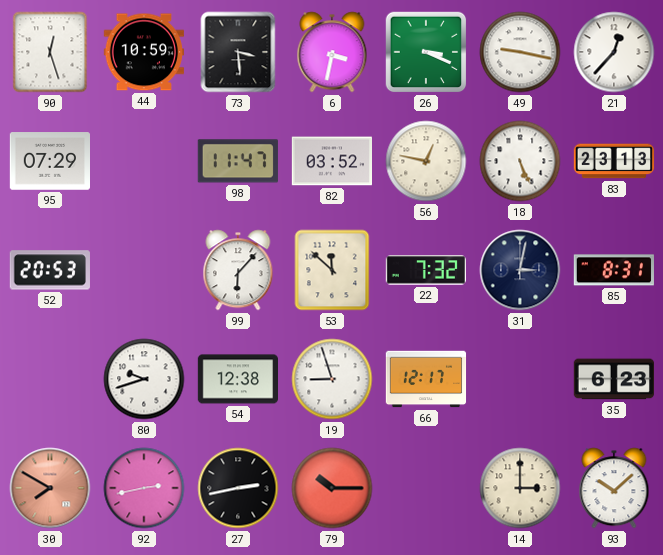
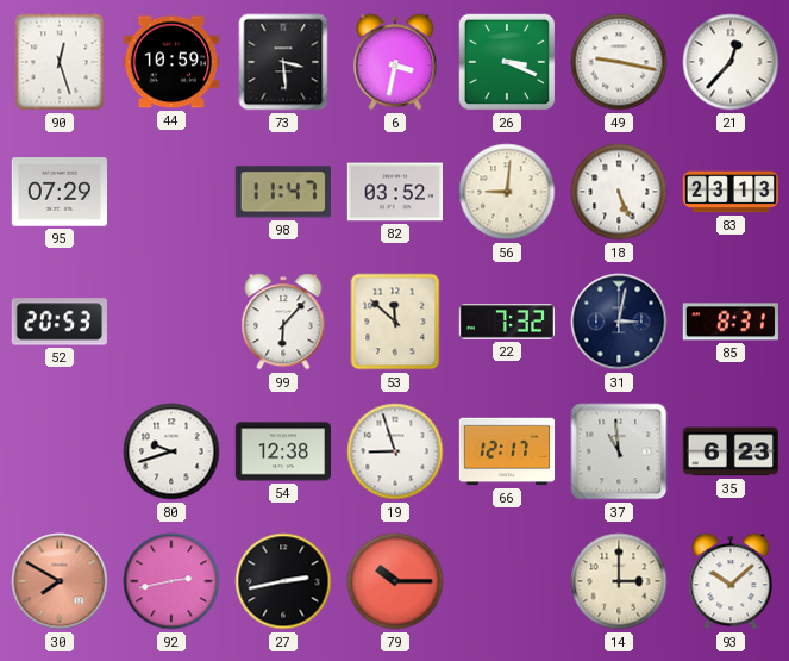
56: 12:47 -> 9:01
37: none -> 10:59
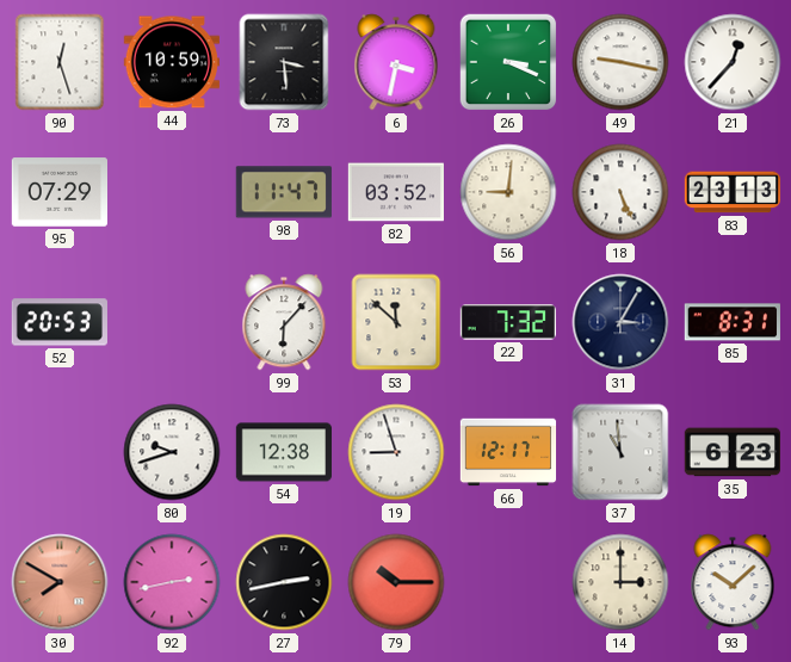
31: 3:02 -> 3:05
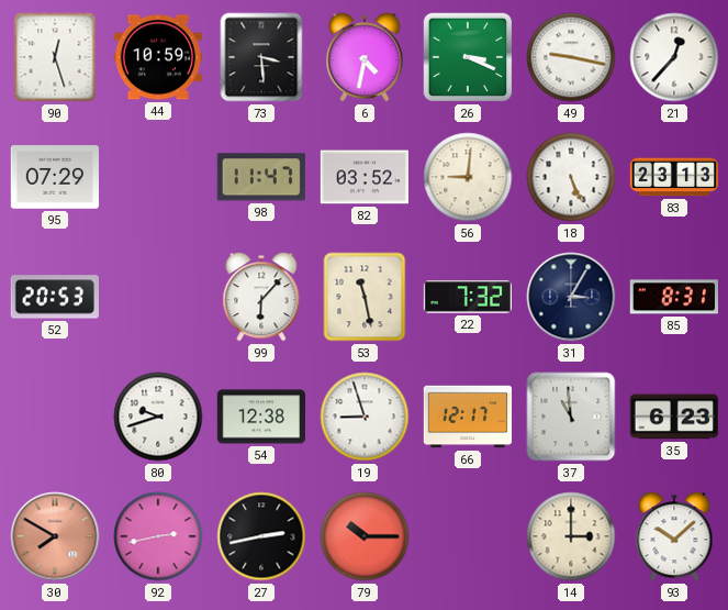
6: 3:32 -> 4:32
53: 11:52 -> 11:28
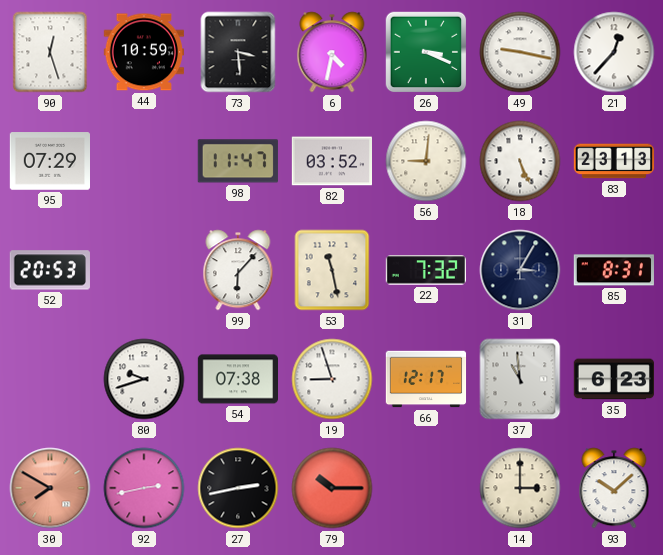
54: 12:38 -> 07:38
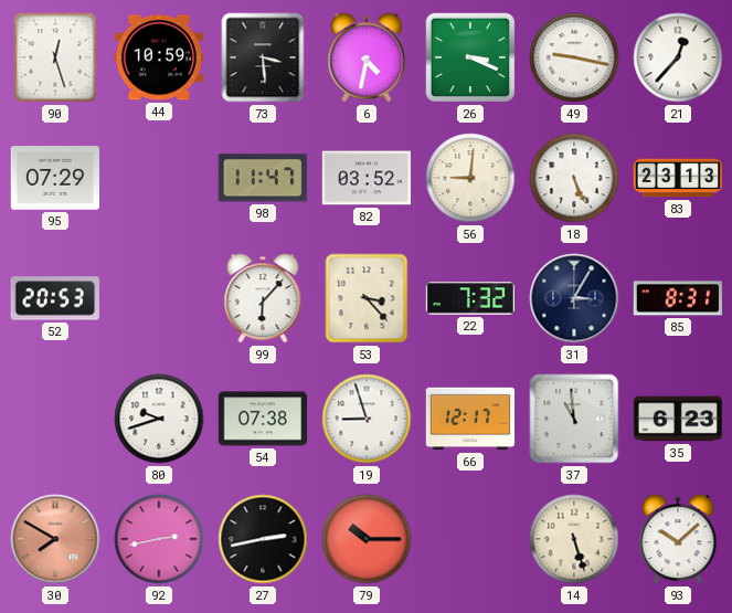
53: 11:28 -> 3:23
14: 3:00 -> 5:27
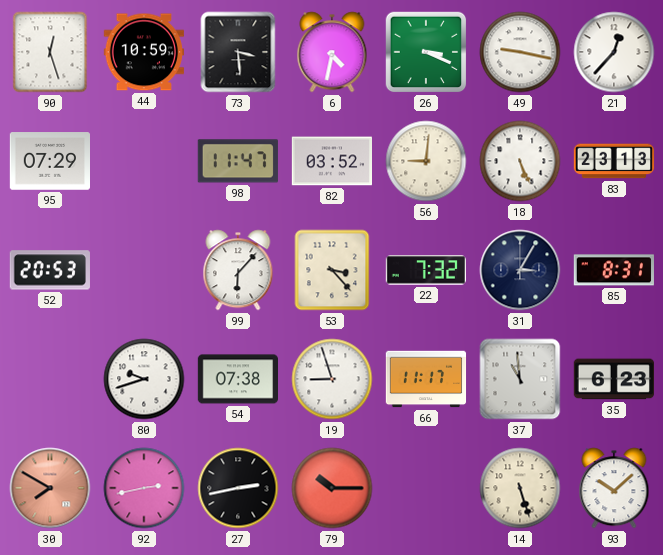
66: 12:17 -> 11:17
